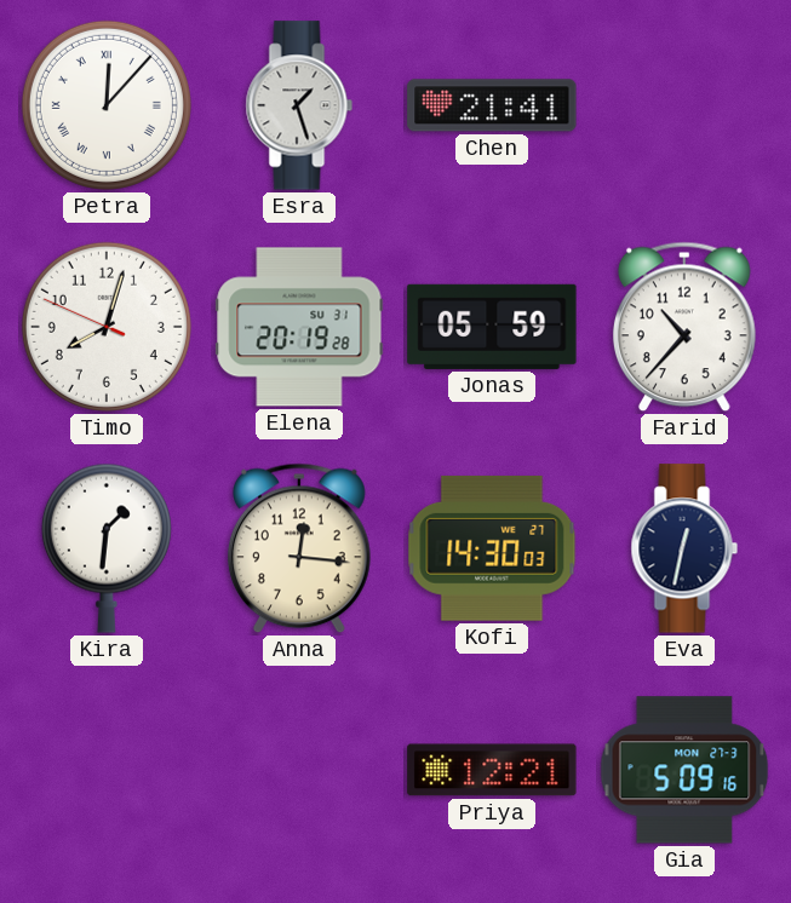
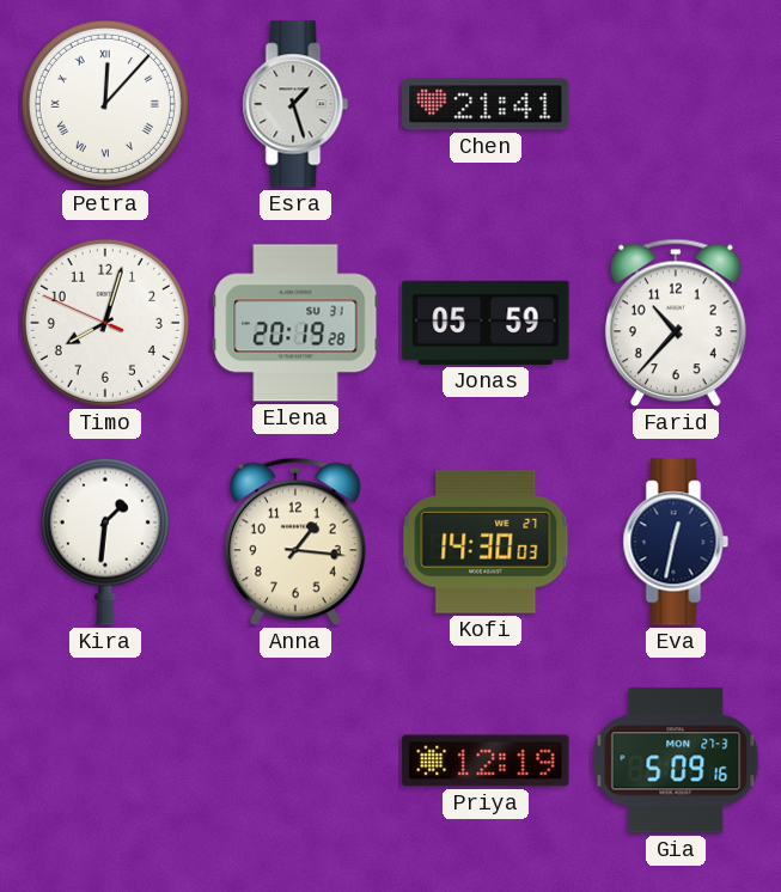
Anna: 12:16 -> 1:16
Priya: 12:21 -> 12:19
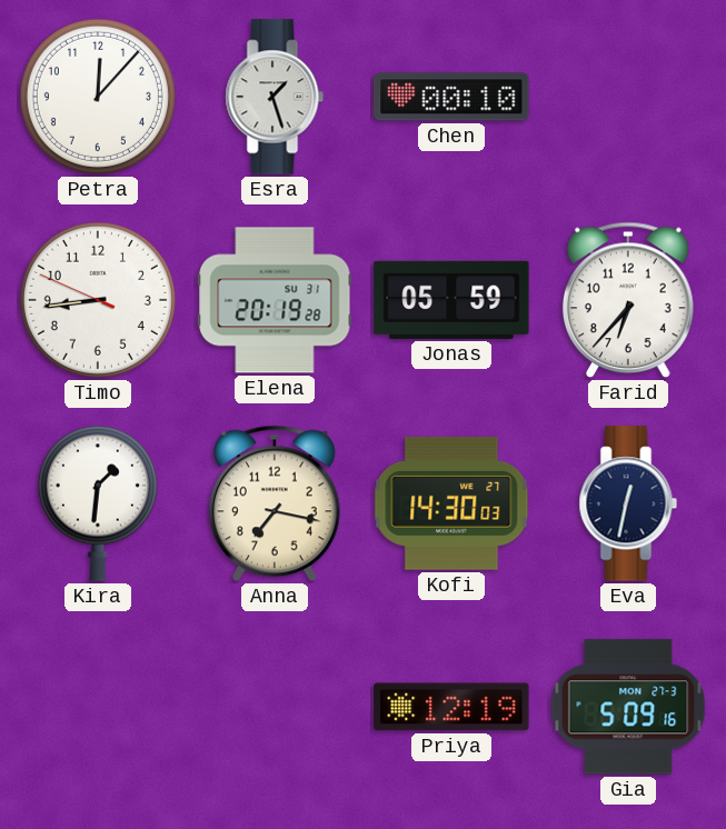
Petra numerals: Roman -> Arabic
Chen: 21:41 -> 00:10
Timo: 8:02 -> 8:43
Farid: 10:37 -> 6:37
Anna: 1:16 -> 7:17
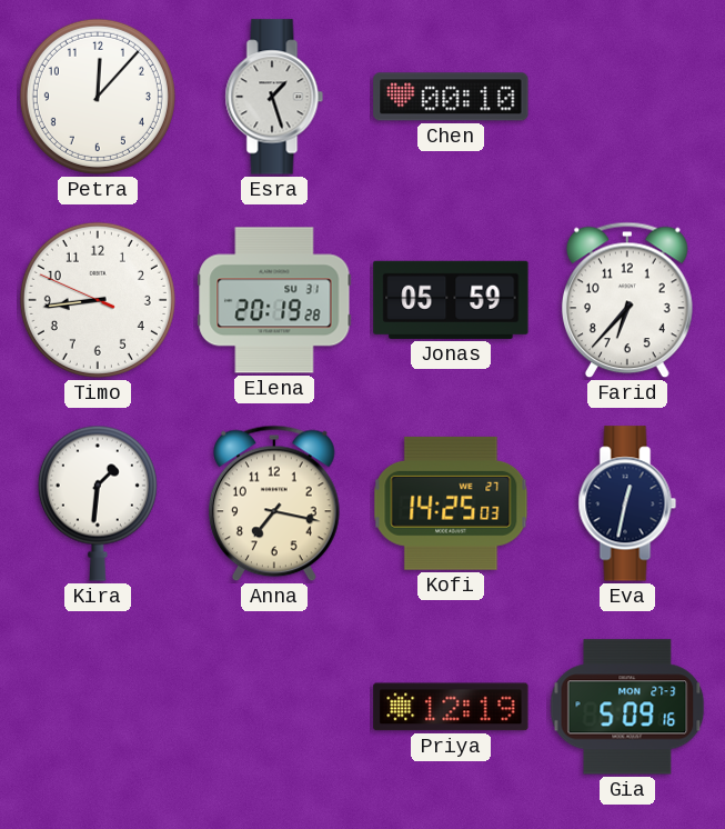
Kofi: 14:30 -> 14:25
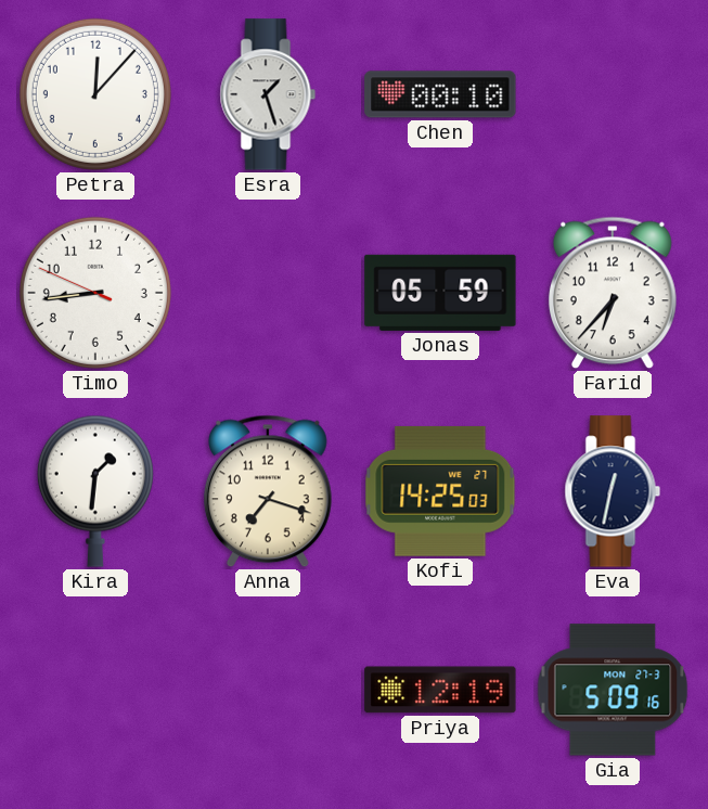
Elena: 20:19 -> none
Anna: 7:17 -> 7:18
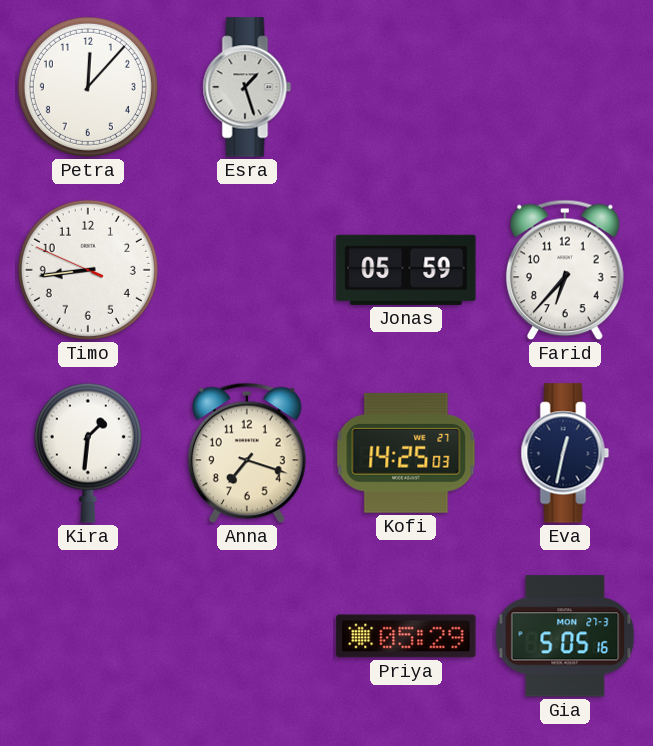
Chen: 00:10 -> none
Priya: 12:19 -> 05:29
Gia: 5:09 -> 5:05
